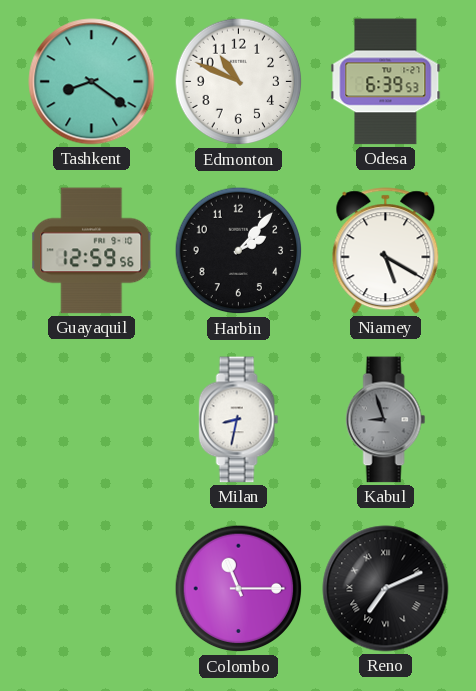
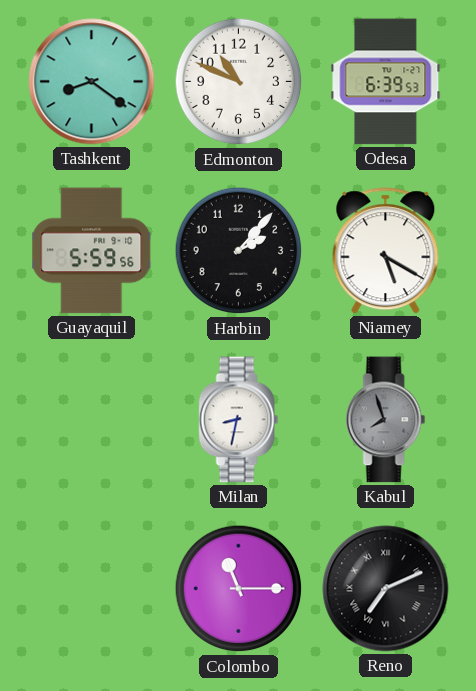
Guayaquil: 12:59 -> 5:59
Kabul: 8:57 -> 7:57
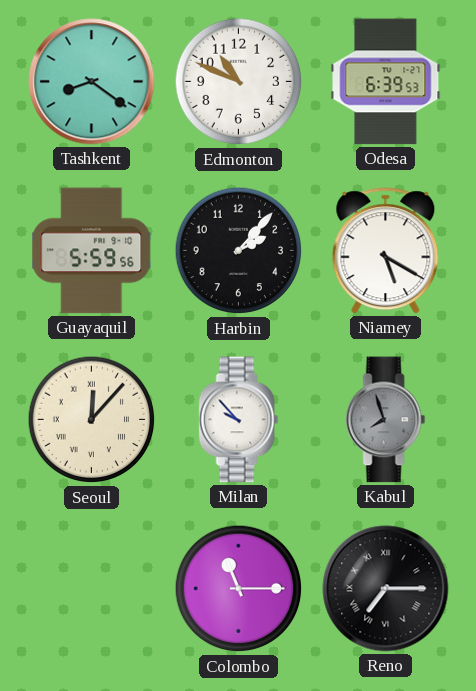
Seoul: none -> 12:07
Milan: 8:32 -> 9:53
Reno: 7:11 -> 7:15
